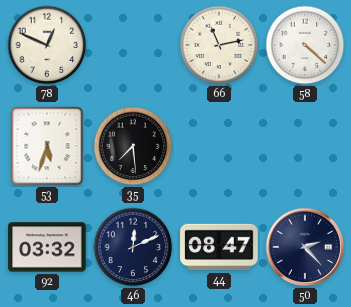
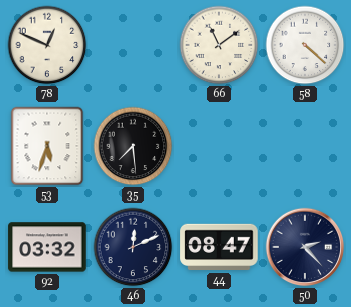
66: 11:13 -> 11:09
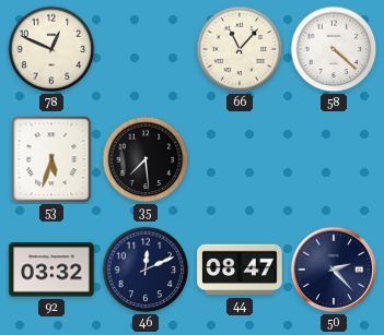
66: 11:09 -> 11:07
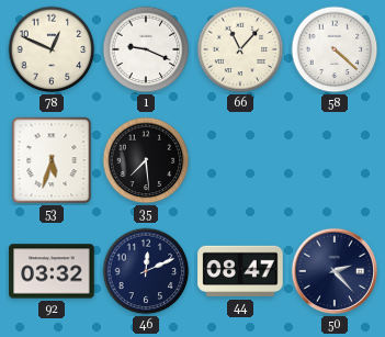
1: none -> 9:19
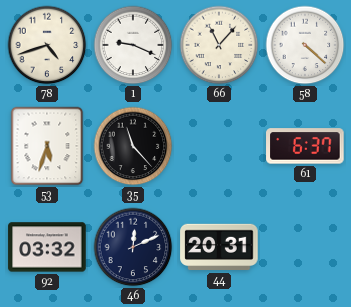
78: 12:49 -> 4:42
35: 7:29 -> 11:23
61: none -> 6:37
44: 08:47 -> 20:31
50: 2:23 -> none
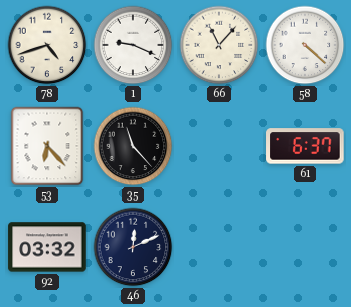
53: 5:33 -> 6:23
44: 20:31 -> none
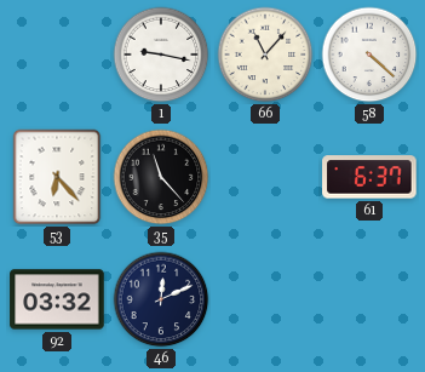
78: 4:42 -> none
1: 9:19 -> 9:17
